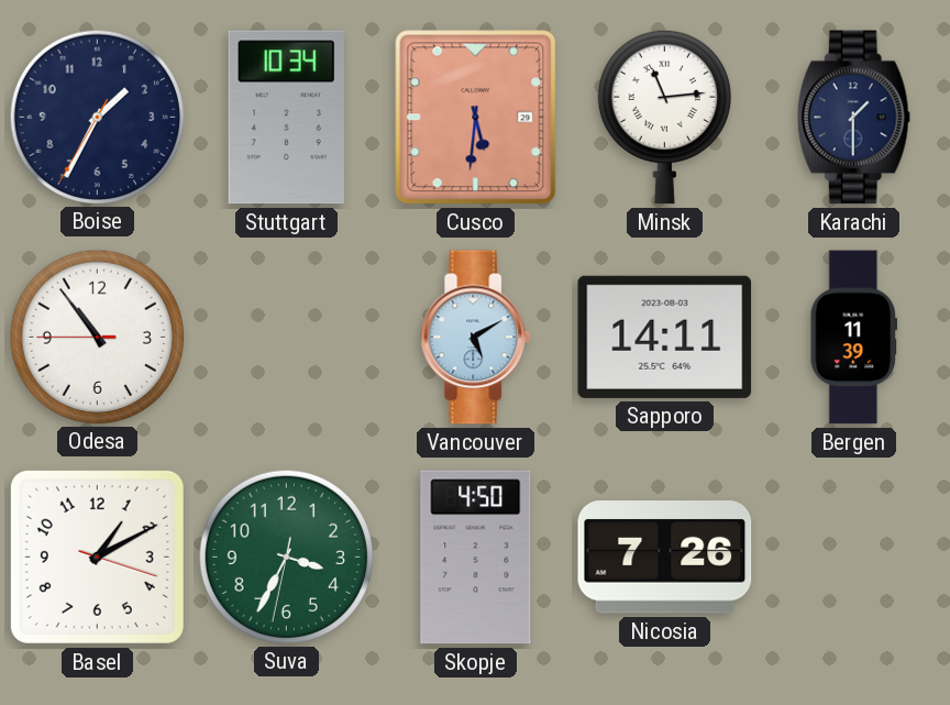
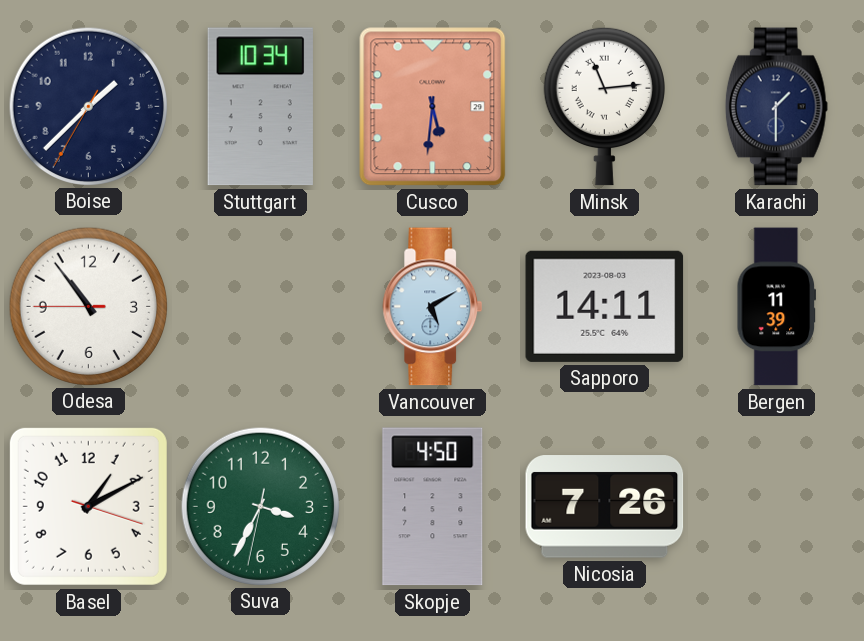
Boise: 1:34 -> 1:37
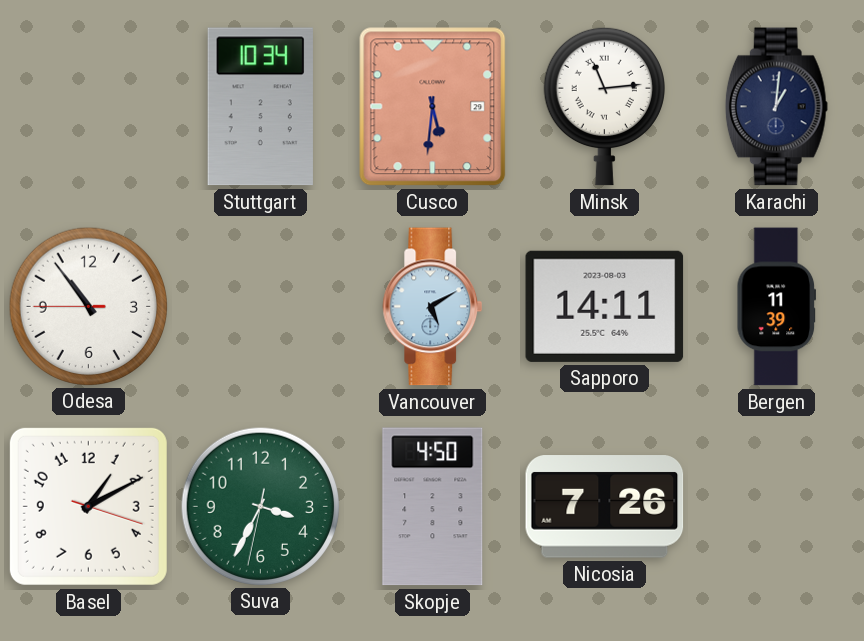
Boise: 1:37 -> none
Karachi: 1:30 -> 1:01
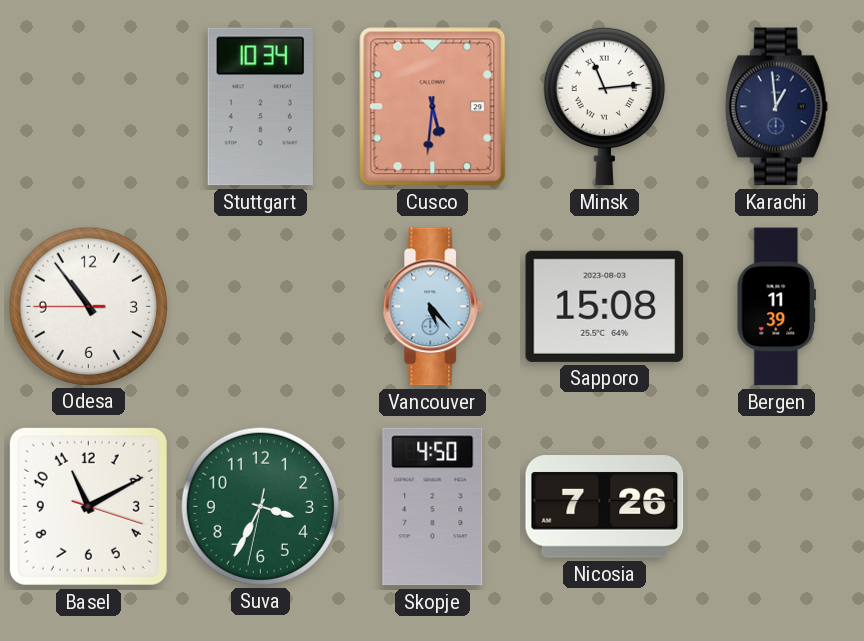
Karachi: 1:01 -> 12:59
Vancouver: 5:10 -> 5:23
Sapporo: 14:11 -> 15:08
Basel: 1:10 -> 11:10
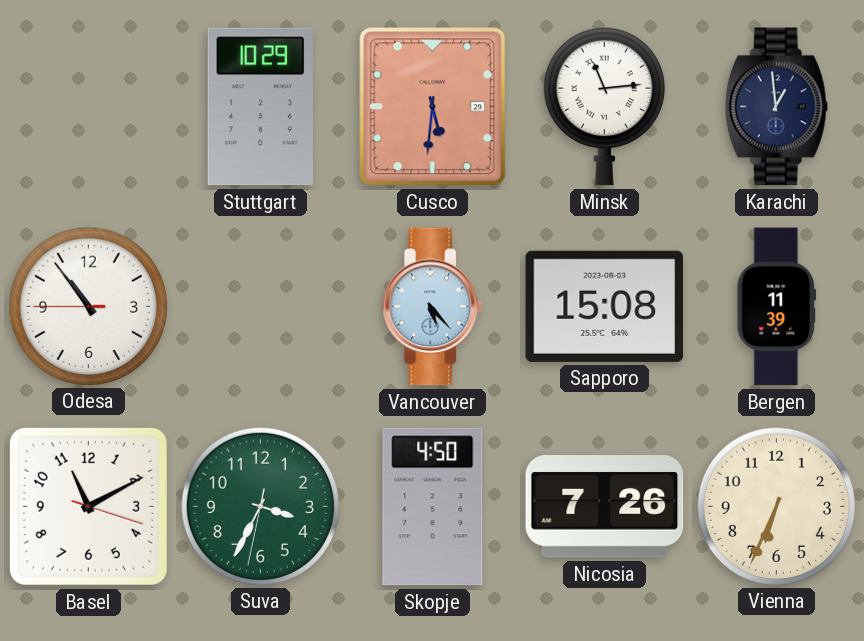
Stuttgart: 10:34 -> 10:29
Vienna: none -> 6:34
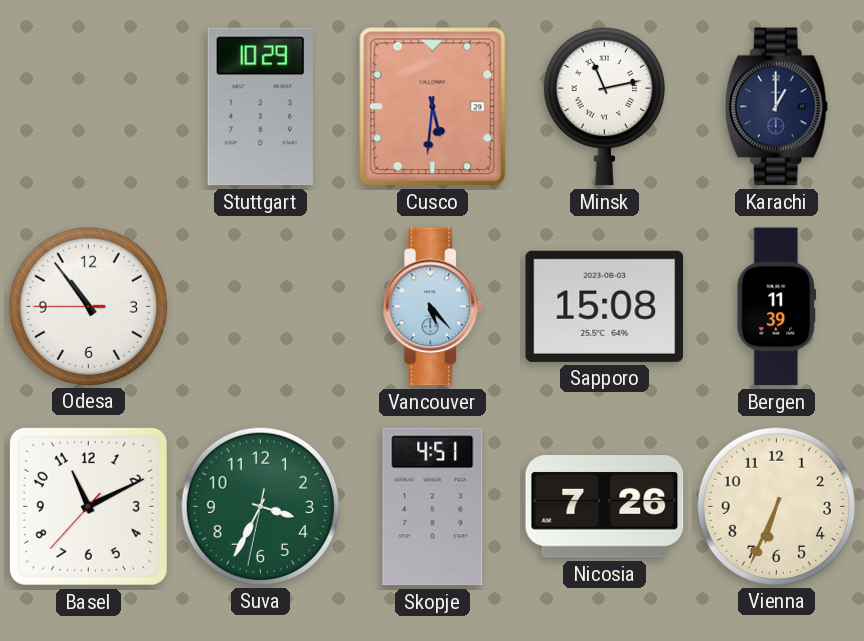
Minsk: 11:14 -> 11:13
Karachi: 12:59 -> 1:00
Basel: 11:10:18 -> 11:10:37
Skopje: 4:50 -> 4:51
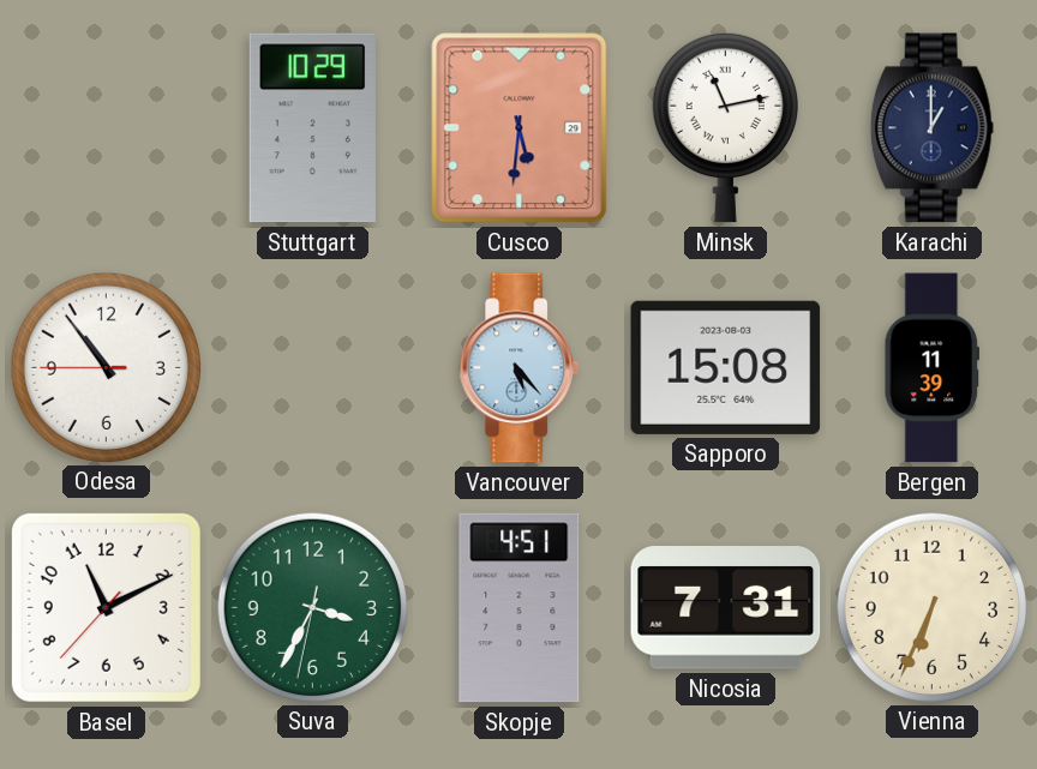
Nicosia: 7:26 -> 7:31
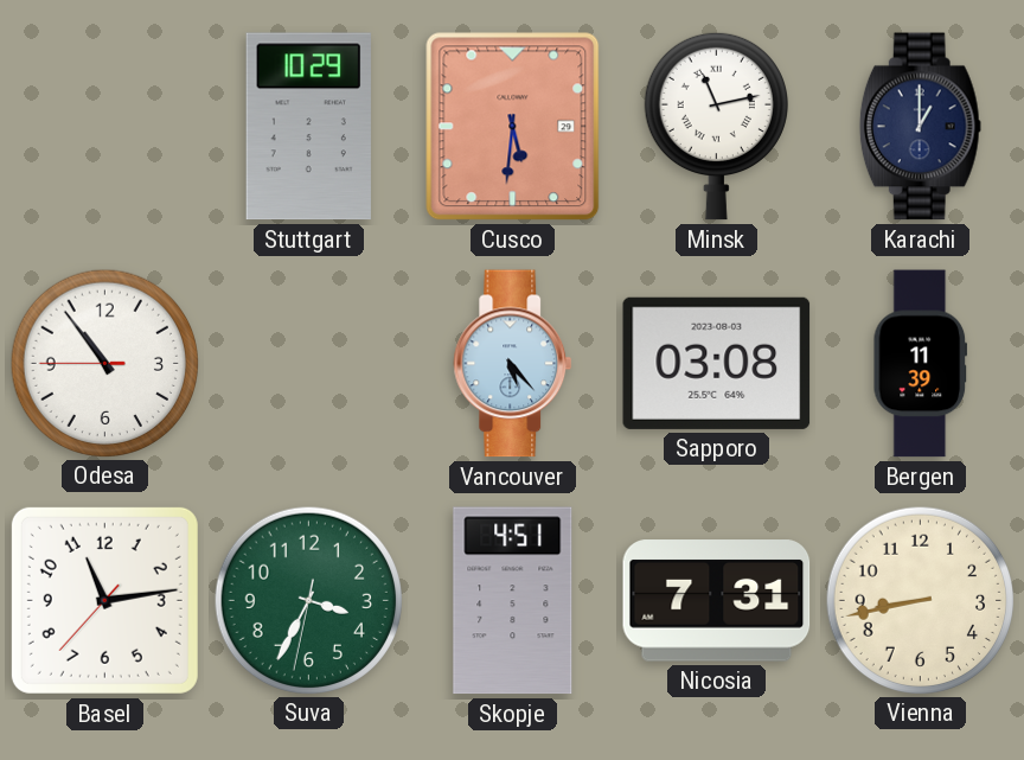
Sapporo: 15:08 -> 03:08
Basel: 11:10 -> 11:13
Vienna: 6:34 -> 8:43
